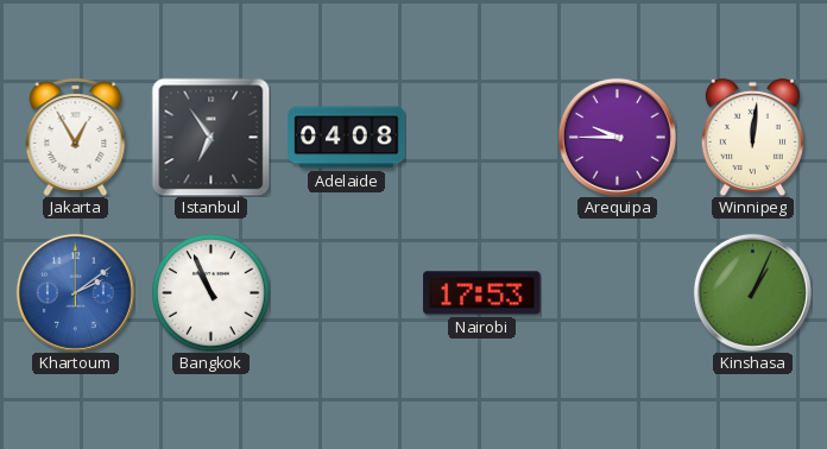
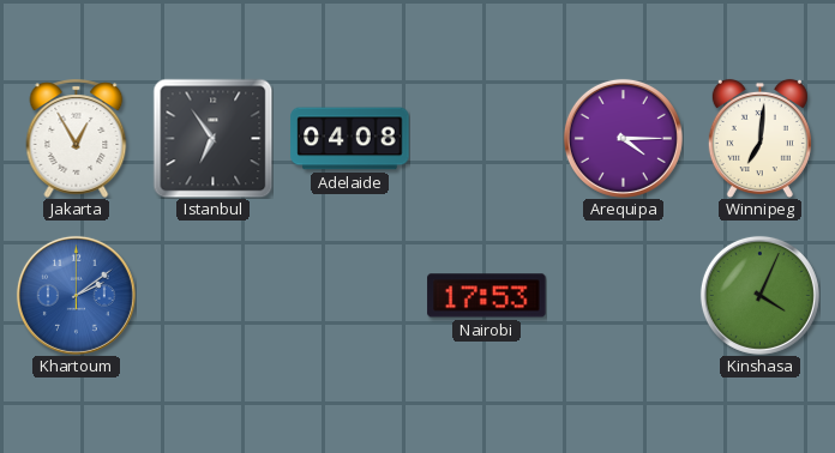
Arequipa: 9:45 -> 4:15
Winnipeg: 12:01 -> 7:01
Bangkok: 10:56 -> none
Kinshasa: 1:04 -> 4:04
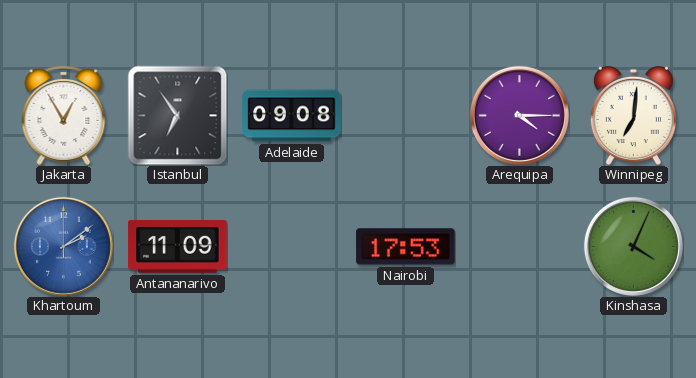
Adelaide: 04:08 -> 09:08
Antananarivo: none -> 11:09
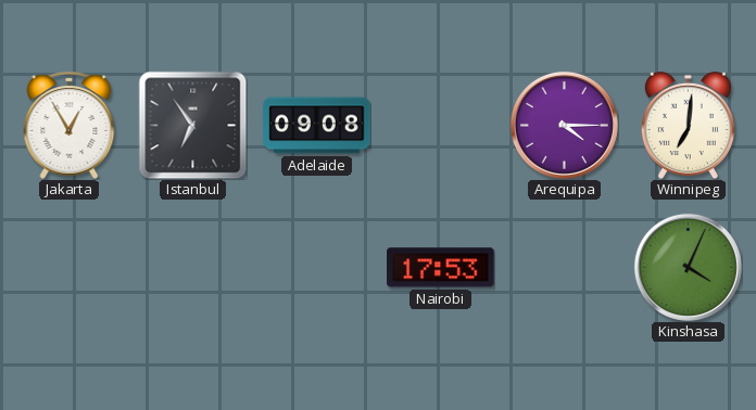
Khartoum: 2:09 -> none
Antananarivo: 11:09 -> none
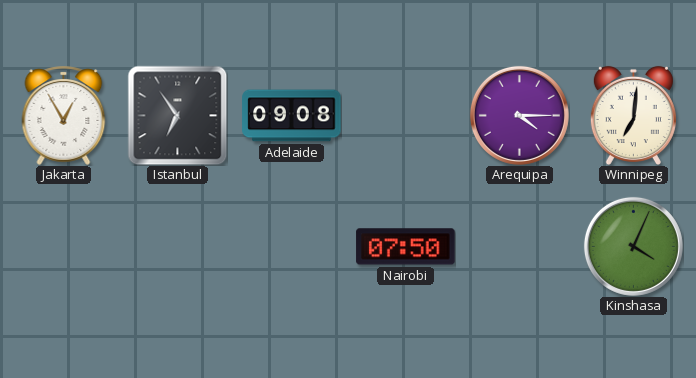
Nairobi: 17:53 -> 07:50
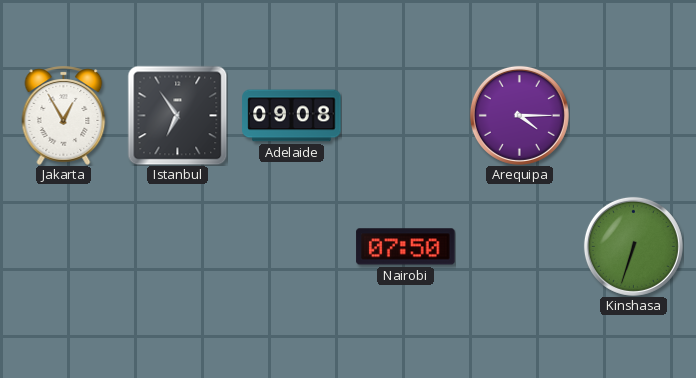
Winnipeg: 7:01 -> none
Kinshasa: 4:04 -> 6:33
